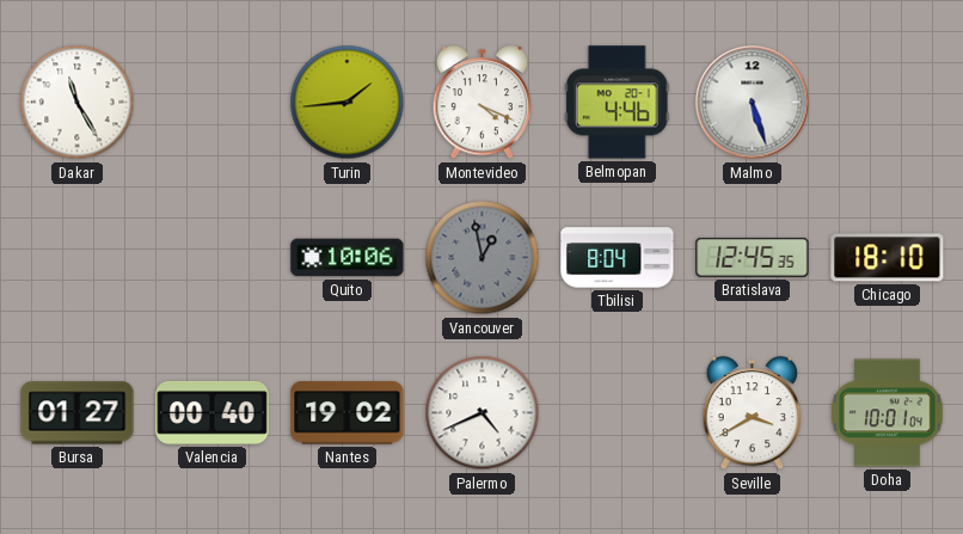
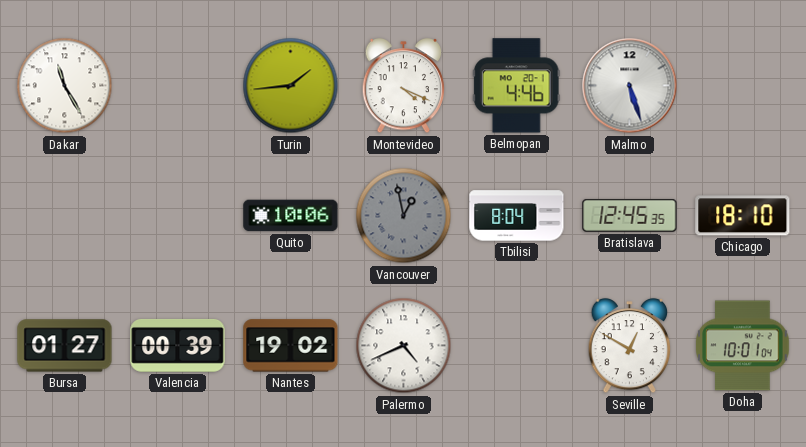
Valencia: 00:40 -> 00:39
Seville: 3:40 -> 12:50
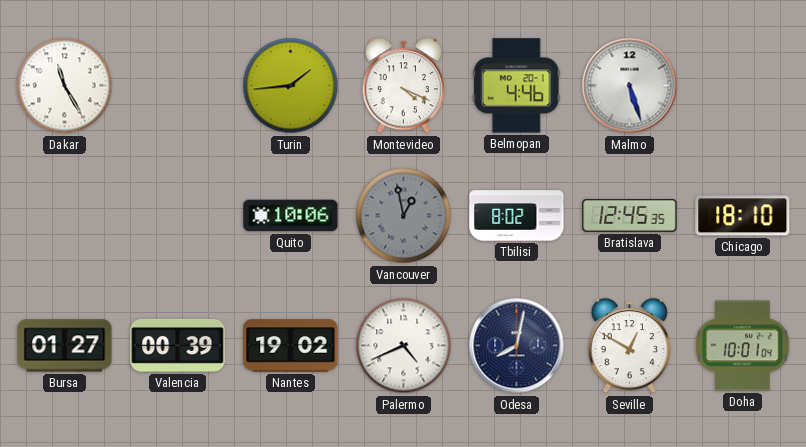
Tbilisi: 8:04 -> 8:02
Odesa: none -> 8:02
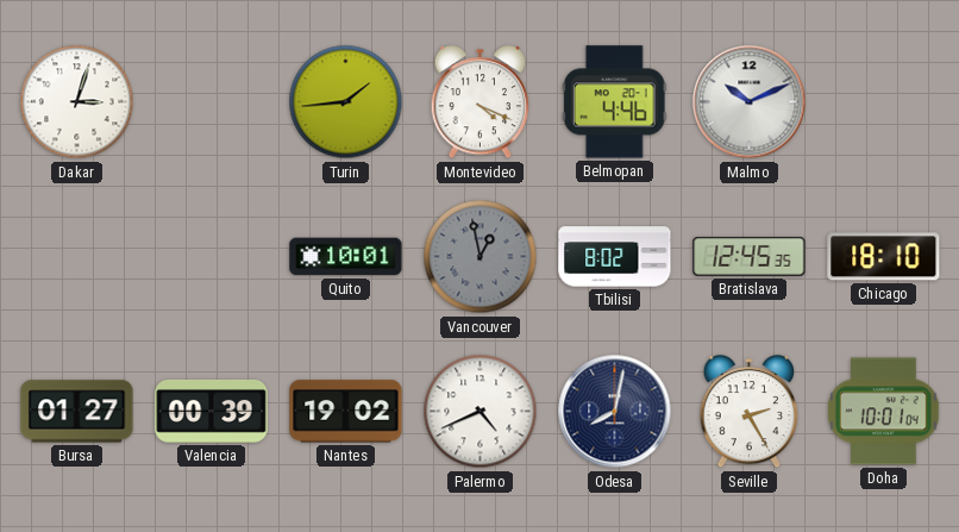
Dakar: 11:25 -> 3:03
Malmo: 5:27 -> 10:11
Quito: 10:06 -> 10:01
Seville: 12:50 -> 2:25
